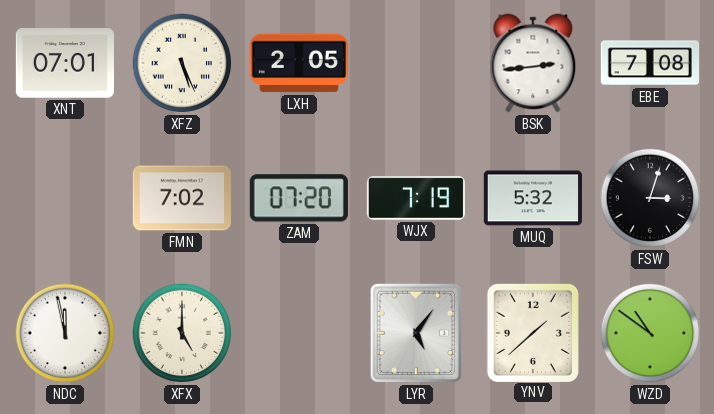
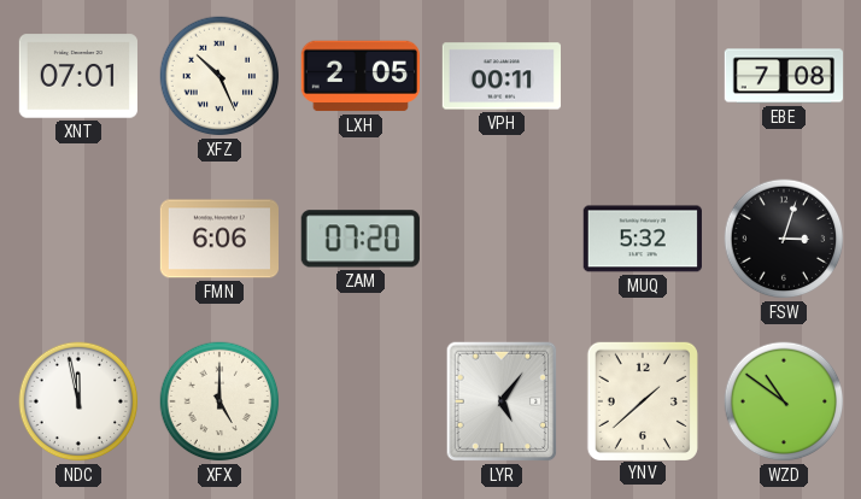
XFZ: 5:26 -> 10:26
VPH: none -> 00:11
BSK: 2:44 -> none
FMN: 7:02 -> 6:06
WJX: 7:19 -> none
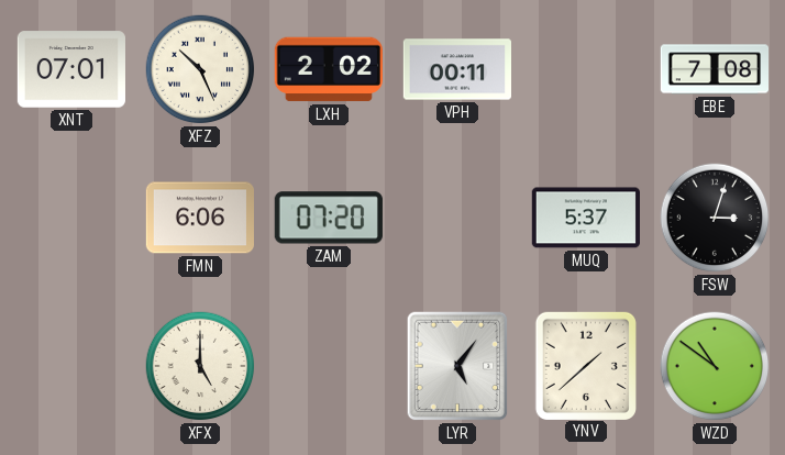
LXH: 2:05 -> 2:02
MUQ: 5:32 -> 5:37
NDC: 11:58 -> none
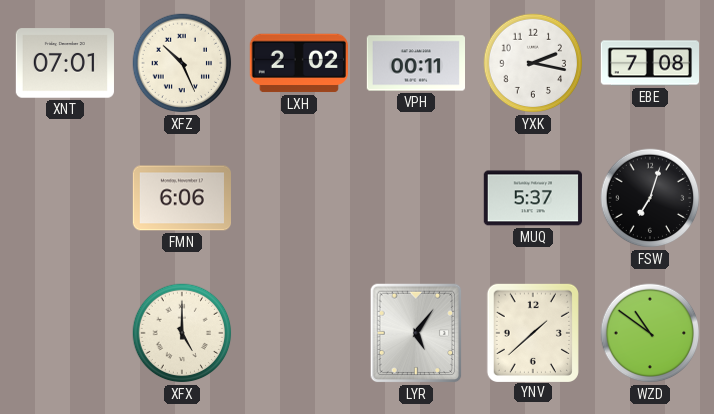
YXK: none -> 2:17
ZAM: 07:20 -> none
FSW: 3:03 -> 7:03
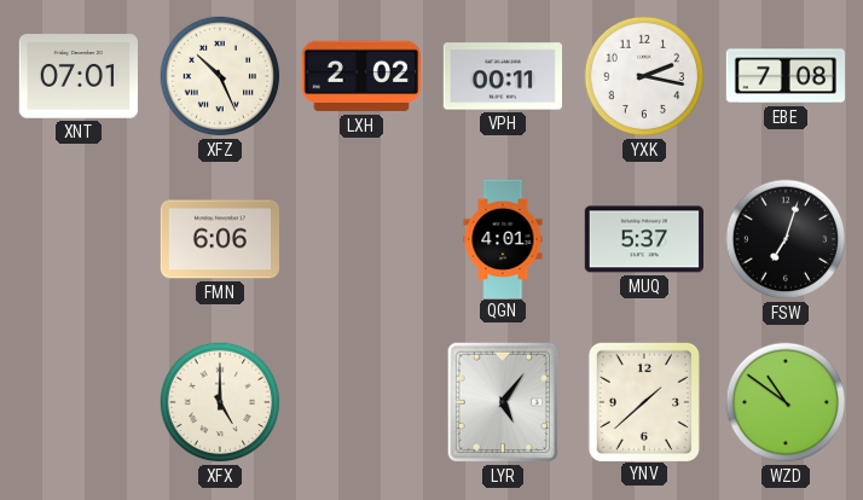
QGN: none -> 4:01
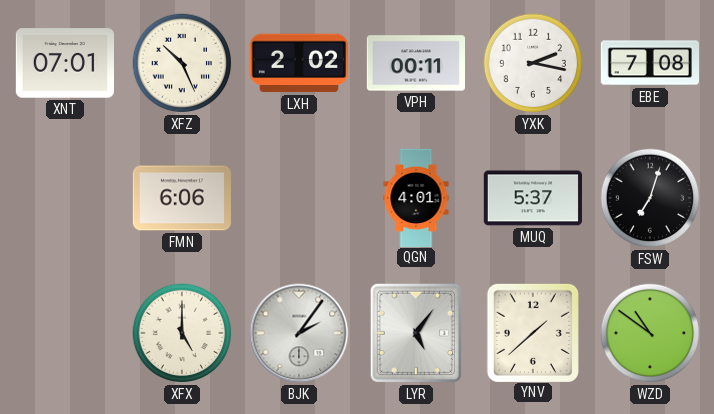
BJK: none -> 2:06
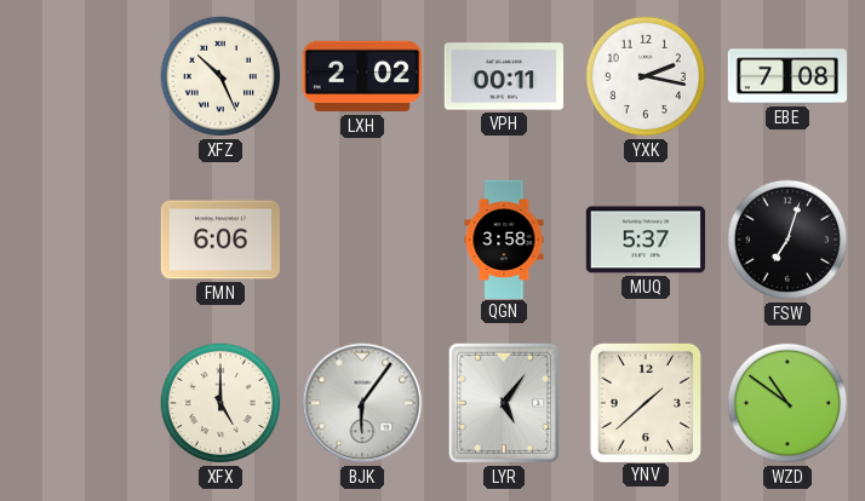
XNT: 07:01 -> none
QGN: 4:01 -> 3:58
BJK: 2:06 -> 6:06
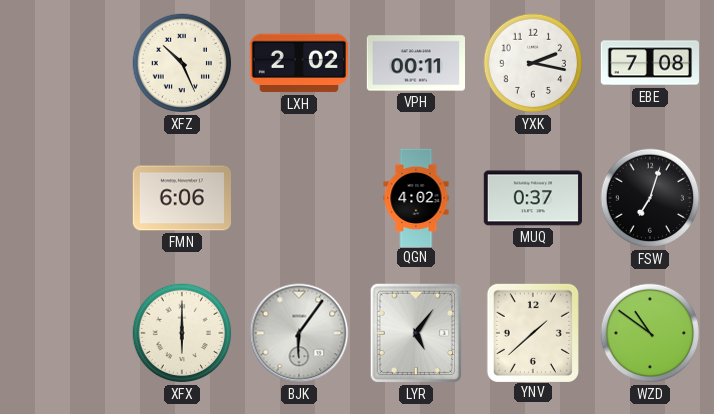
QGN: 3:58 -> 4:02
MUQ: 5:37 -> 0:37
XFX: 5:00 -> 6:00
